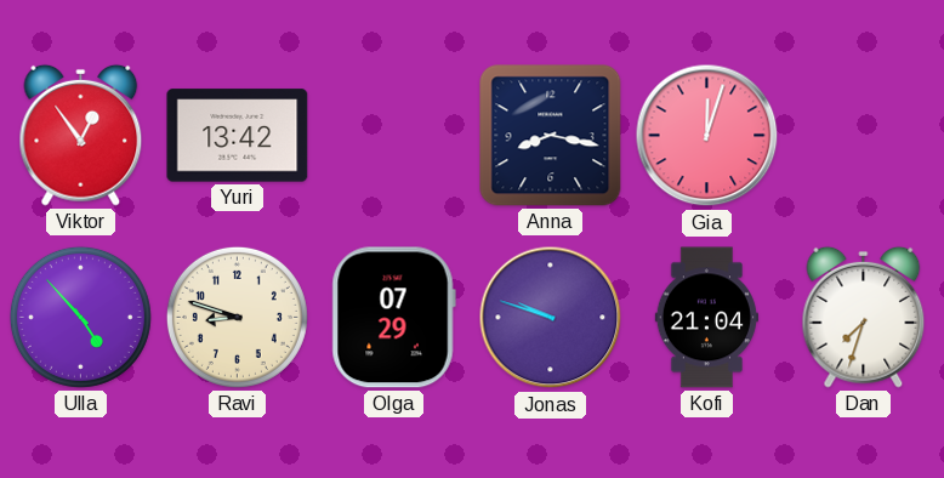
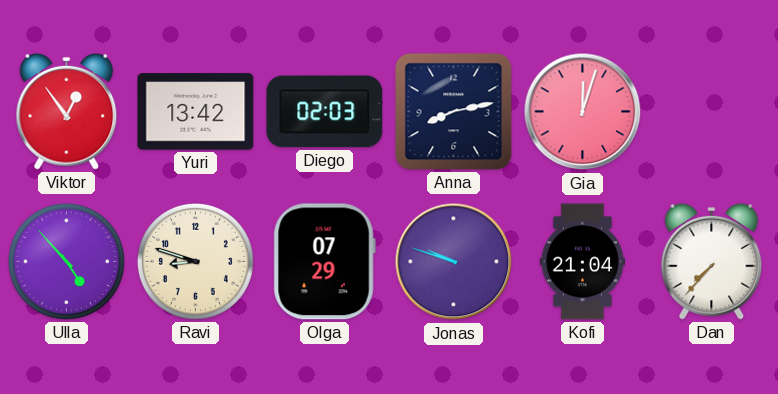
Diego: none -> 02:03
Anna: 8:17 -> 8:13
Dan: 7:33 -> 7:37
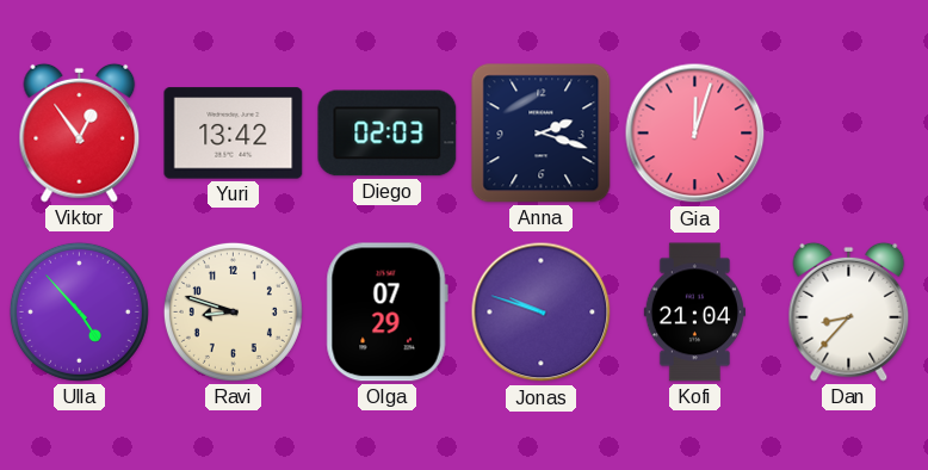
Anna: 8:13 -> 2:18
Dan: 7:37 -> 8:37
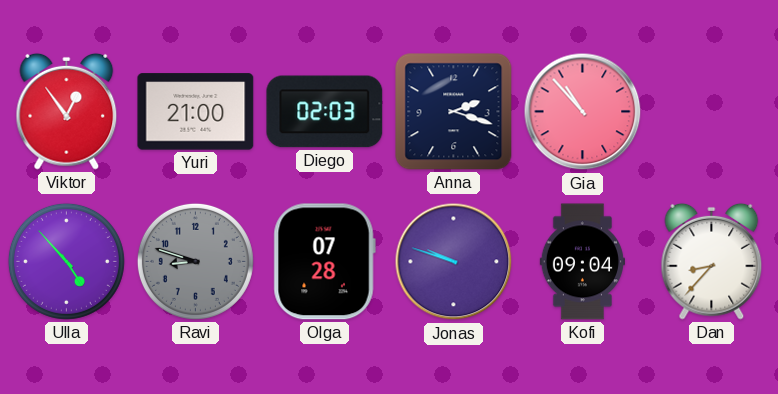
Yuri: 13:42 -> 21:00
Gia: 12:03 -> 10:53
Ravi dial: cream -> grey
Olga: 07:29 -> 07:28
Kofi: 21:04 -> 09:04
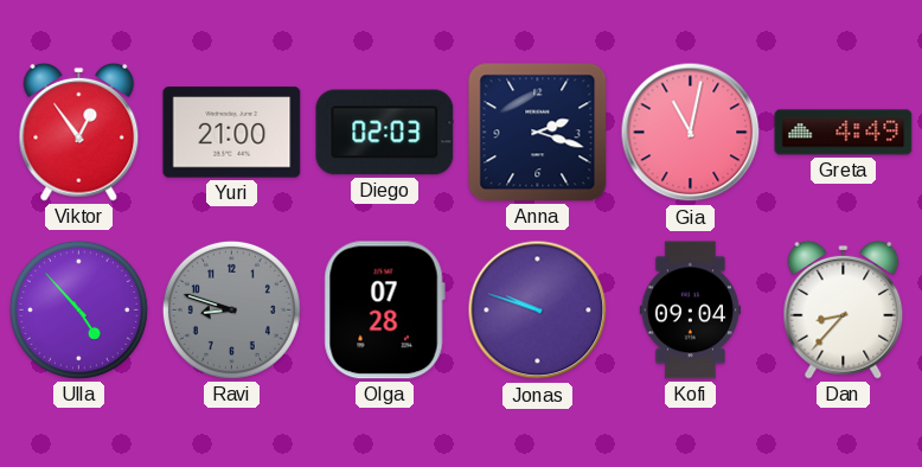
Gia: 10:53 -> 11:02
Greta: none -> 4:49
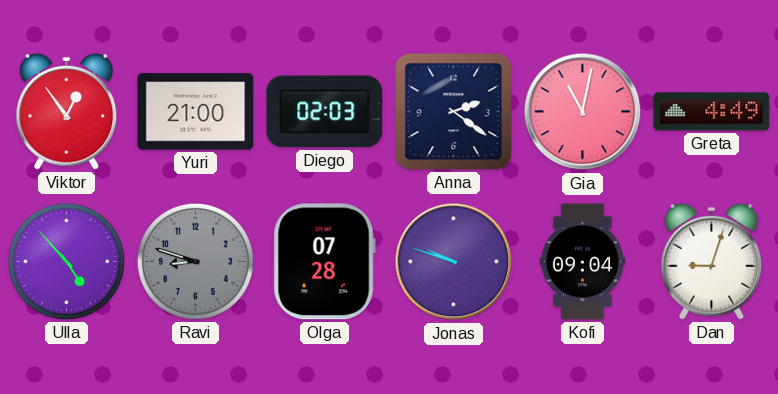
Anna: 2:18 -> 2:21
Dan: 8:37 -> 9:03
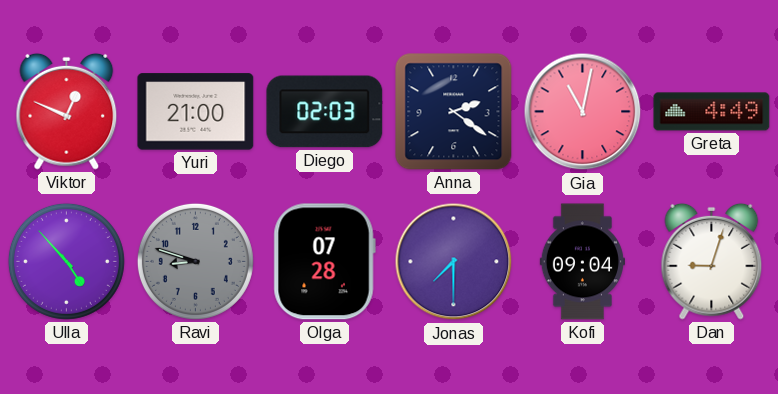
Viktor: 12:54 -> 12:49
Jonas: 9:48 -> 7:30
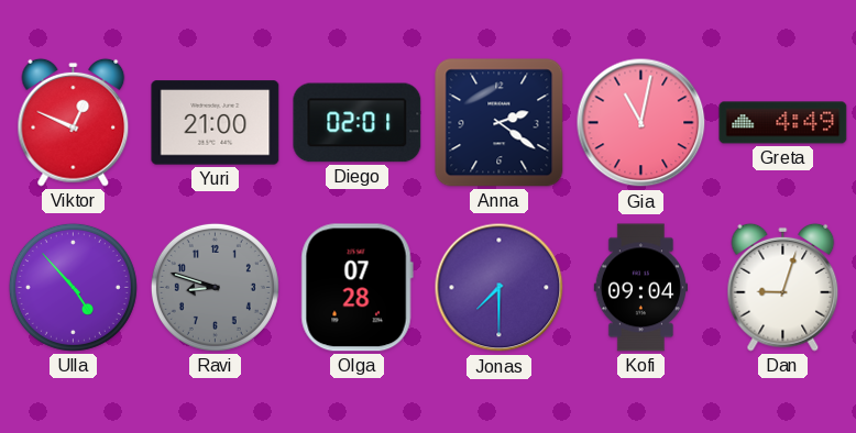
Diego: 02:03 -> 02:01
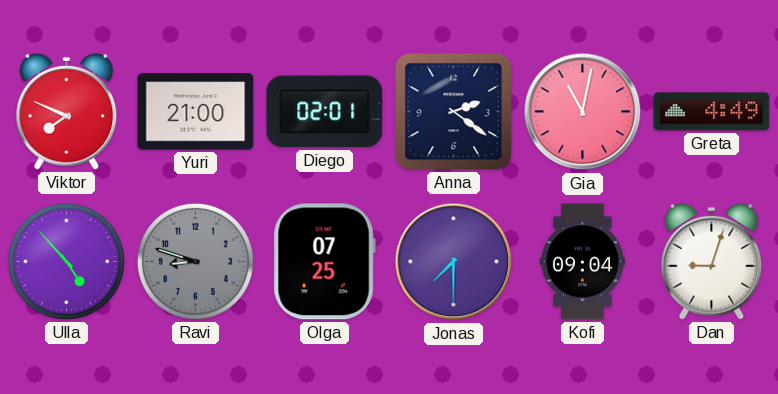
Viktor: 12:49 -> 7:49
Olga: 07:28 -> 07:25
